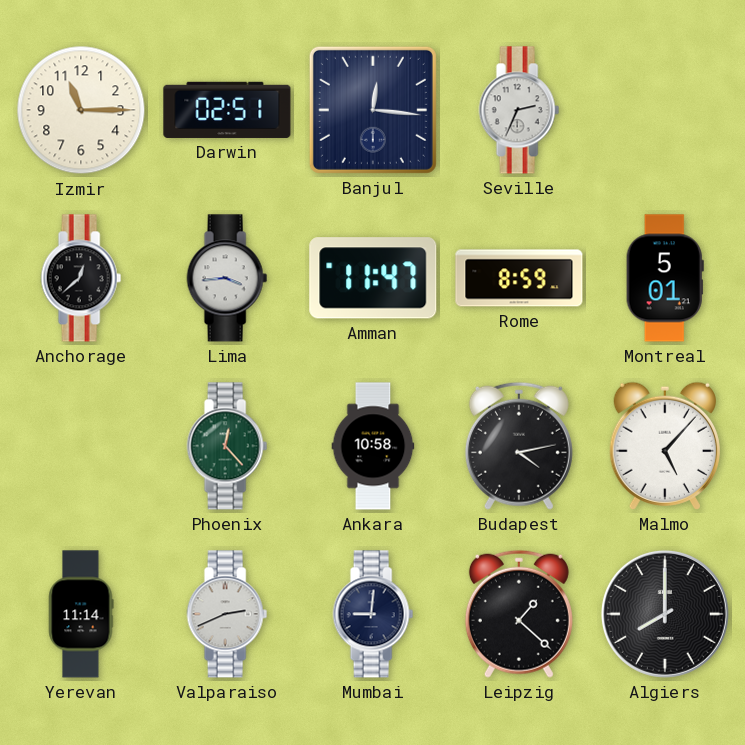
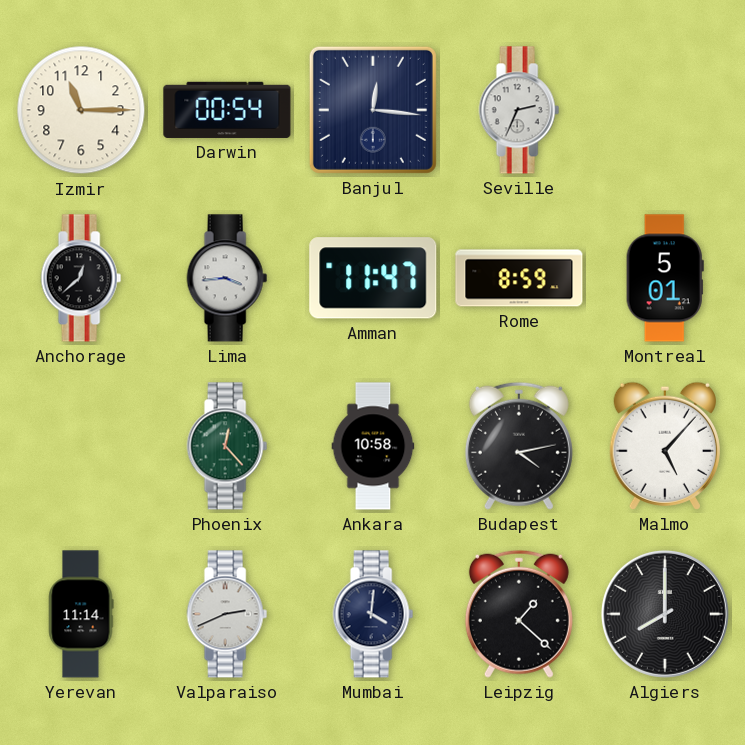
Darwin: 02:51 -> 00:54
Mumbai: 9:01 -> 4:01
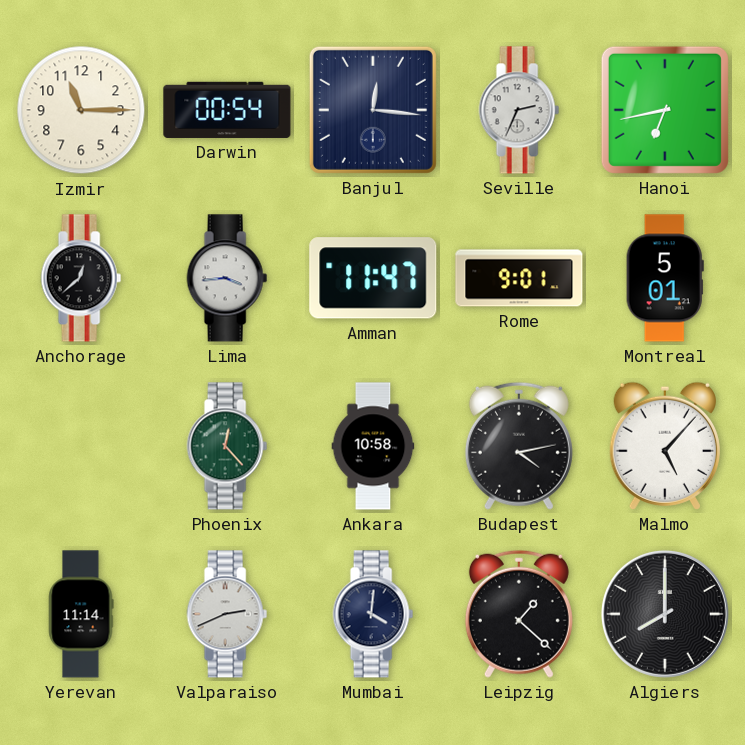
Hanoi: none -> 6:43
Rome: 8:59 -> 9:01
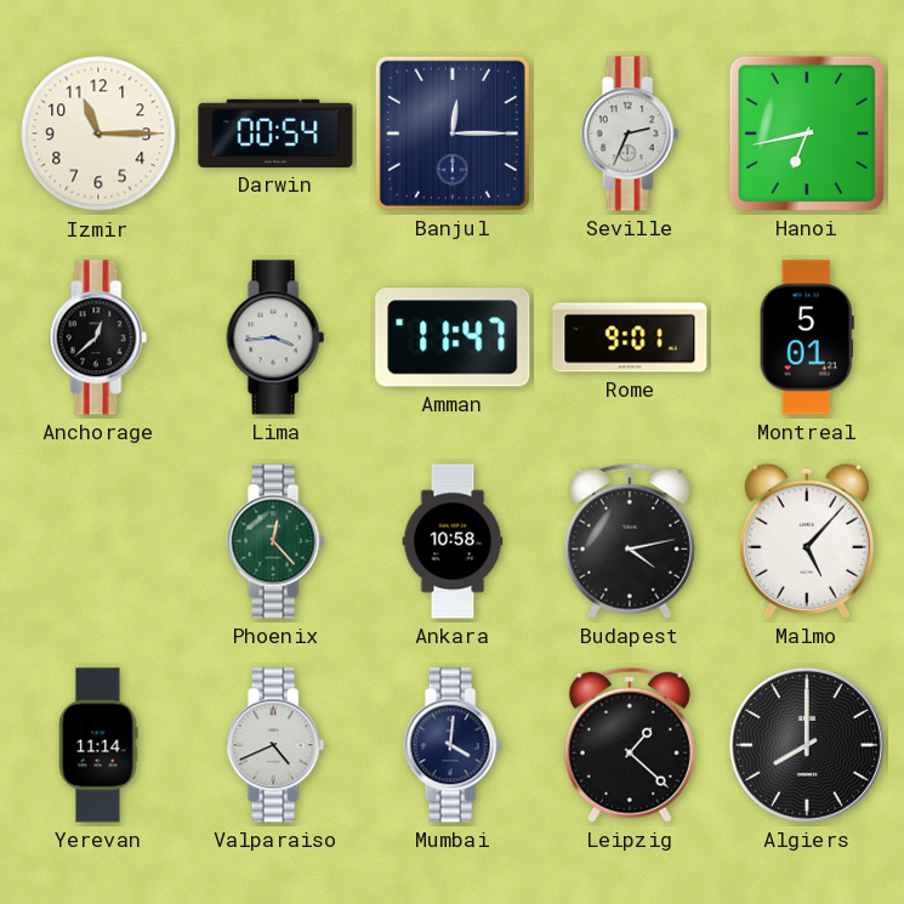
Banjul: 12:16 -> 12:15
Valparaiso: 2:41 -> 4:41
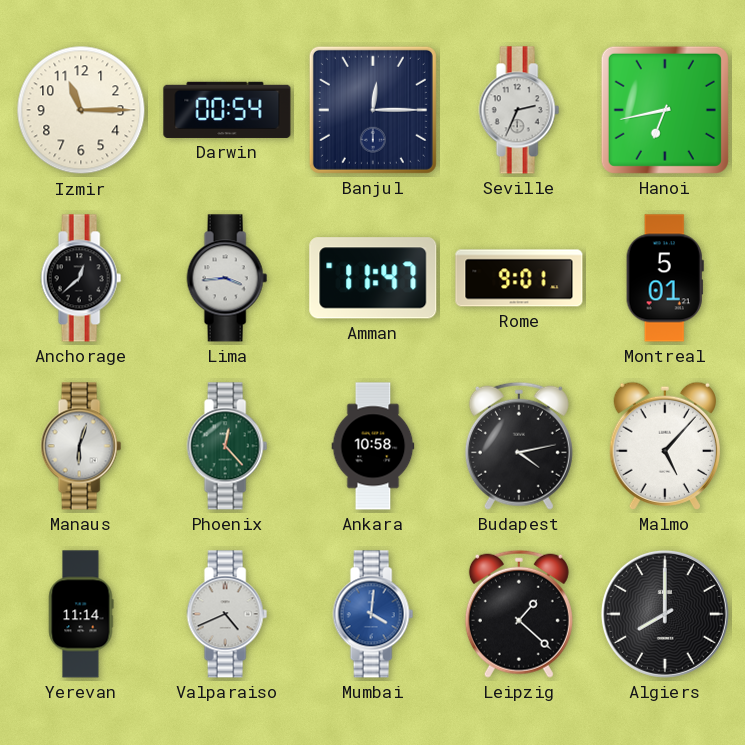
Manaus: none -> 6:03
Mumbai dial: navy -> blue
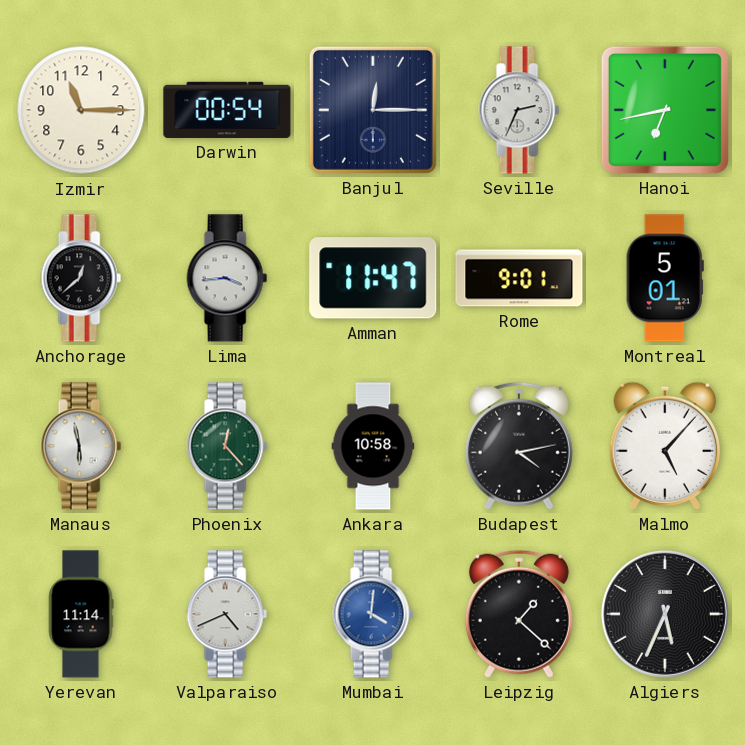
Manaus: 6:03 -> 5:58
Algiers: 8:00 -> 5:34
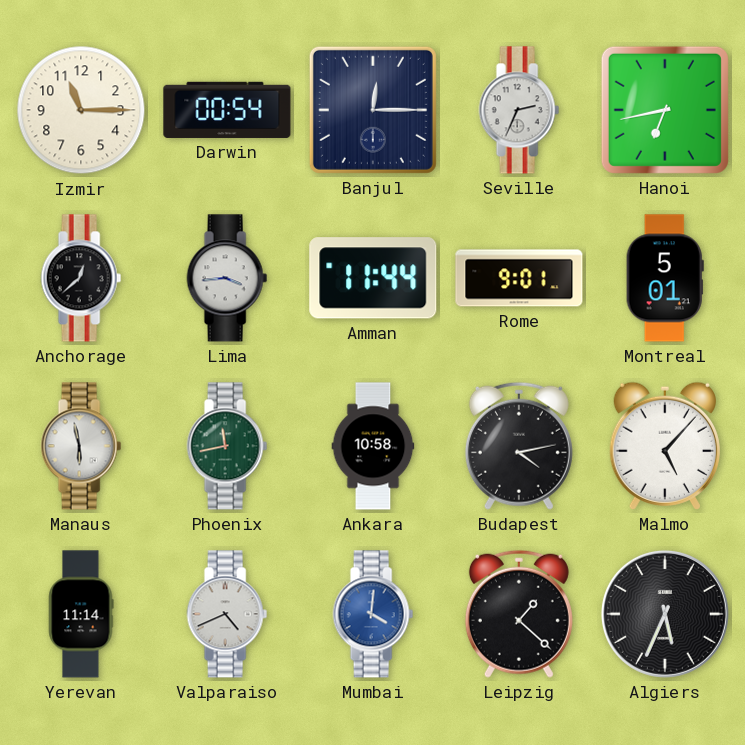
Amman: 11:47 -> 11:44
Phoenix: 12:23 -> 11:43
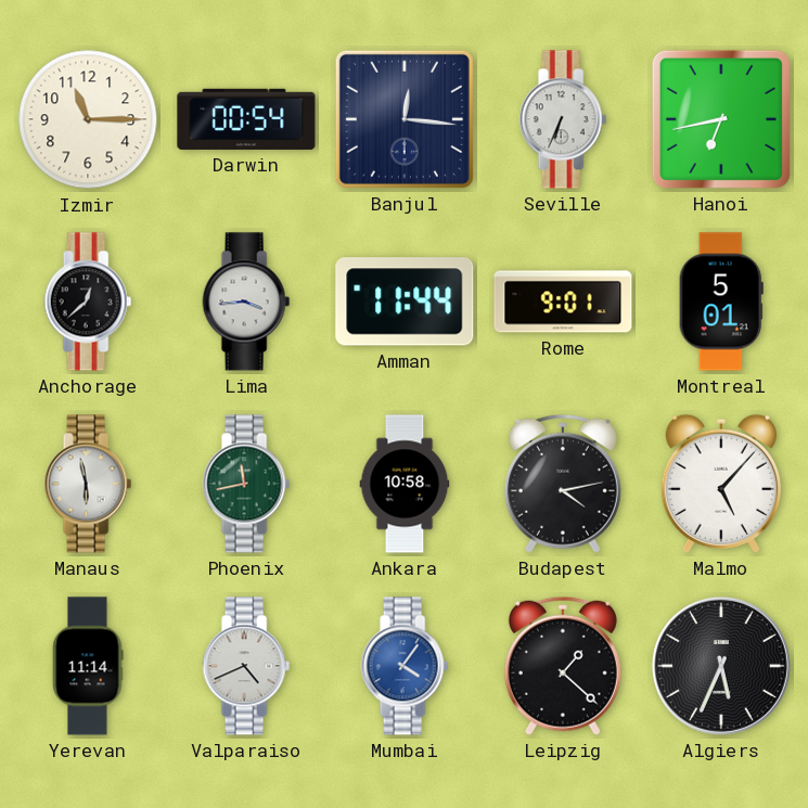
Banjul: 12:15 -> 12:16
Seville: 2:34 -> 6:34
Mumbai: 4:01 -> 4:06
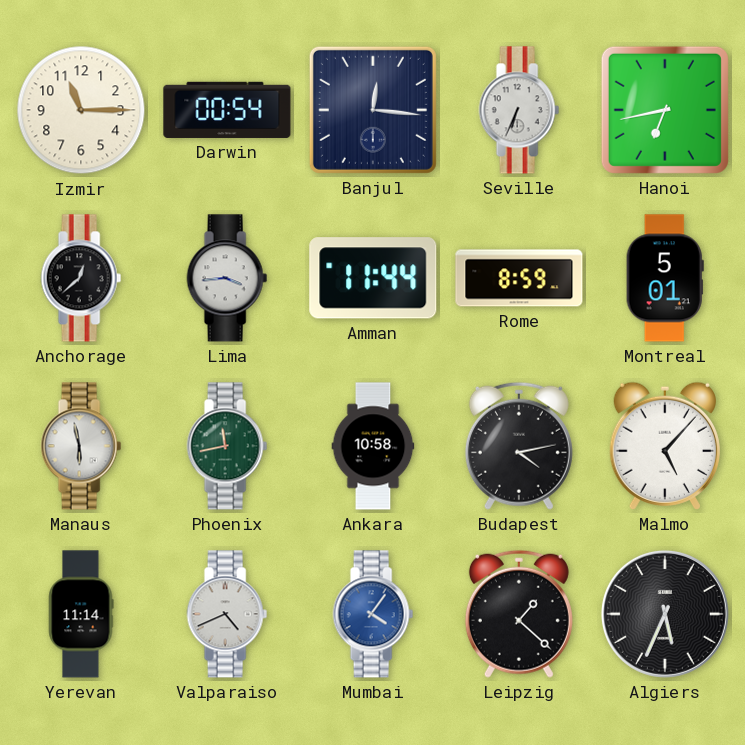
Rome: 9:01 -> 8:59
